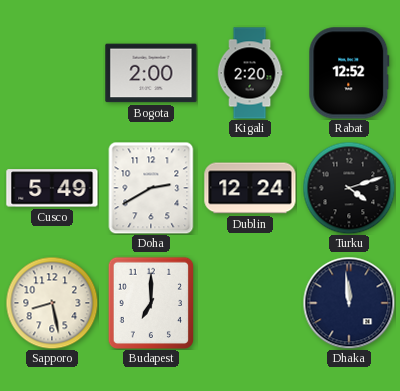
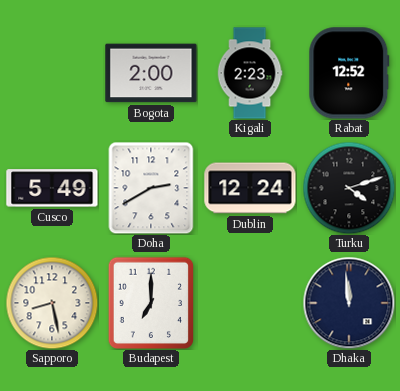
Kigali: 2:20 -> 2:23
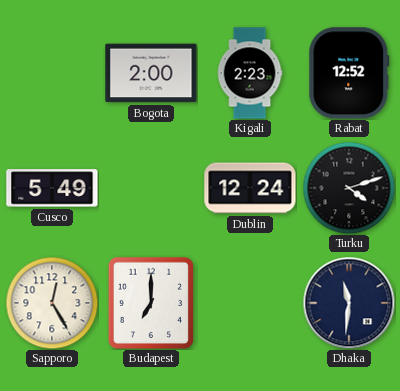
Doha: 2:40 -> none
Sapporo: 8:28 -> 12:25
Dhaka: 11:59 -> 11:31
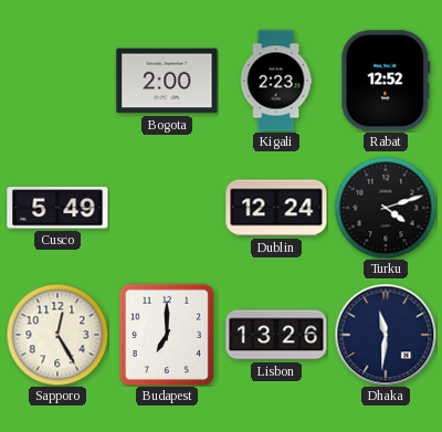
Lisbon: none -> 13:26
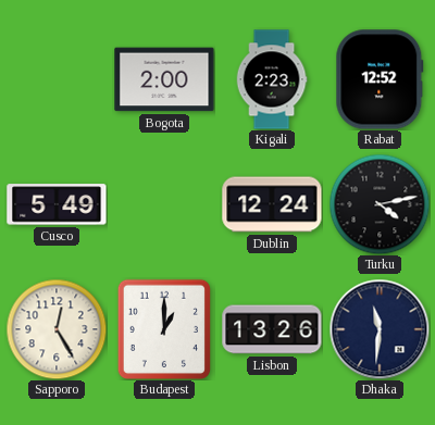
Turku: 4:12 -> 4:13
Budapest: 7:00 -> 1:00
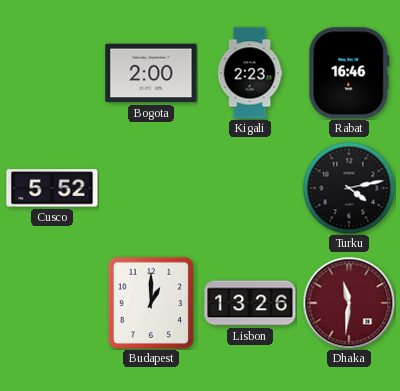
Rabat: 12:52 -> 16:46
Cusco: 5:49 -> 5:52
Dublin: 12:24 -> none
Sapporo: 12:25 -> none
Dhaka dial: navy -> burgundy
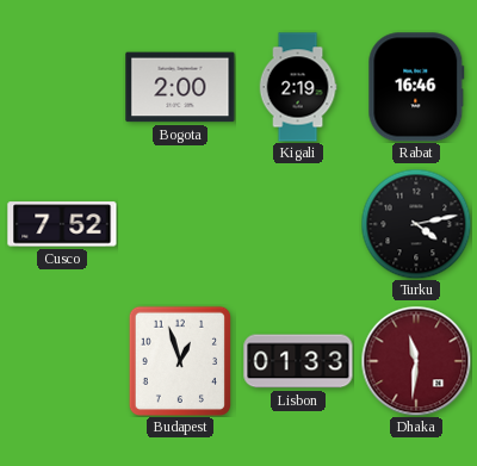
Kigali: 2:23 -> 2:19
Cusco: 5:52 -> 7:52
Budapest: 1:00 -> 12:57
Lisbon: 13:26 -> 01:33
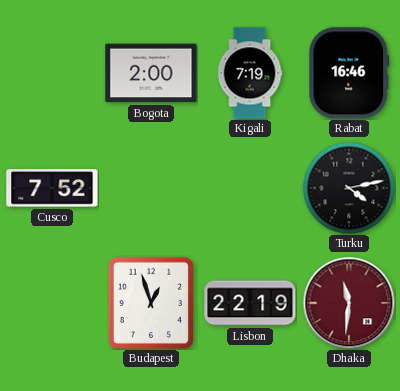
Kigali: 2:19 -> 7:19
Lisbon: 01:33 -> 22:19
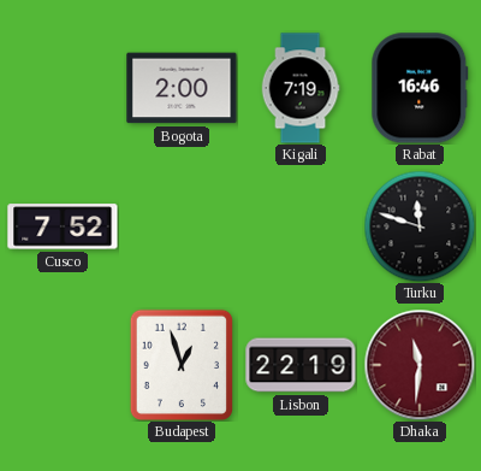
Turku: 4:13 -> 11:48
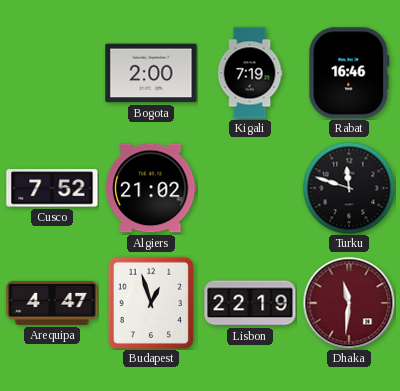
Algiers: none -> 21:02
Arequipa: none -> 4:47
